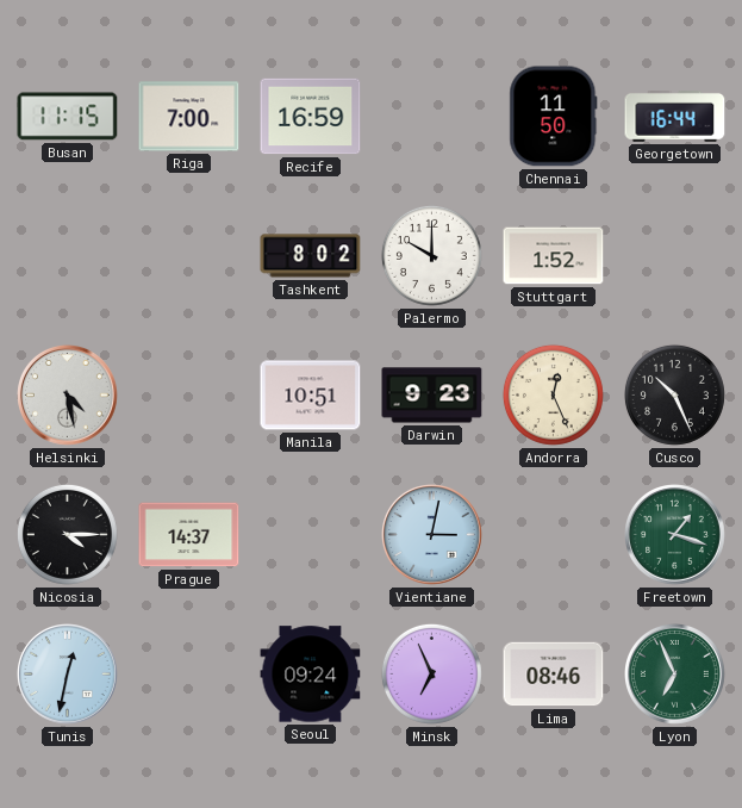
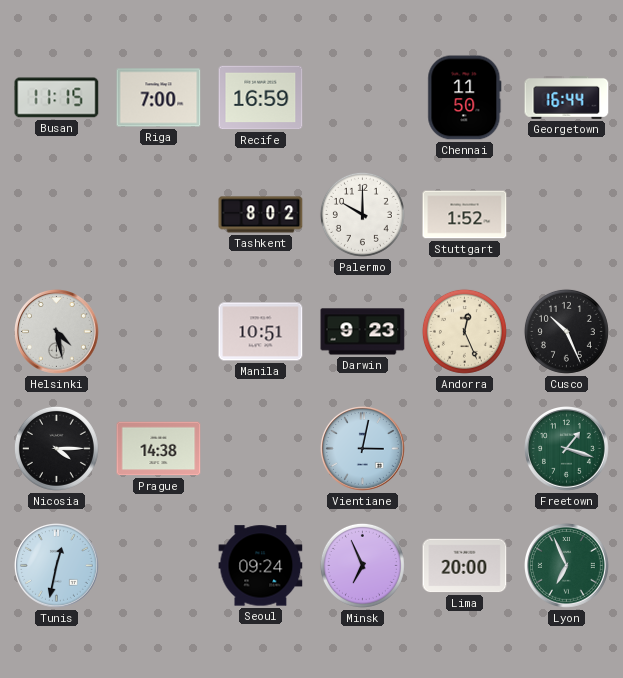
Prague: 14:37 -> 14:38
Lima: 08:46 -> 20:00
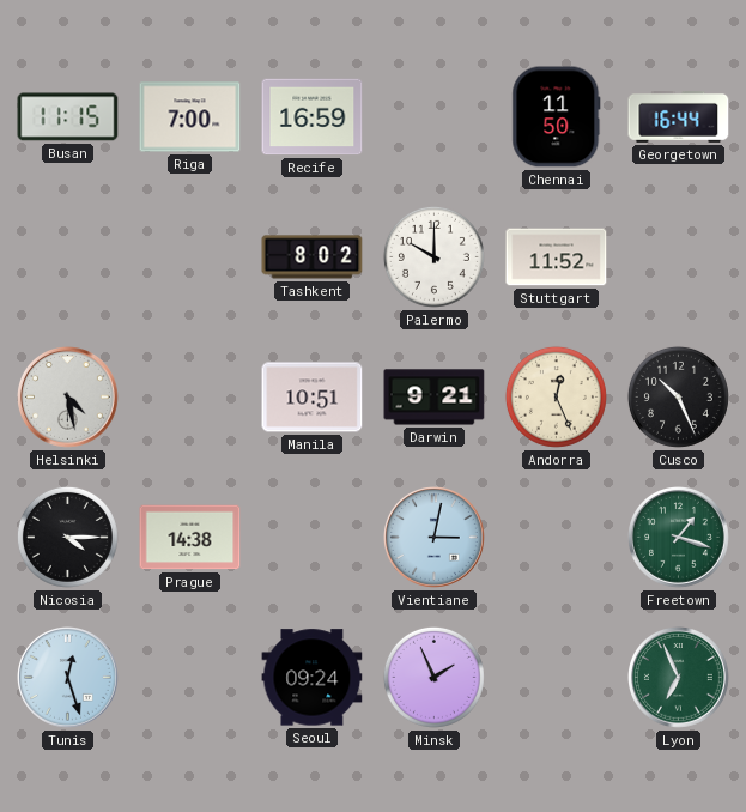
Stuttgart: 1:52 -> 11:52
Darwin: 9:23 -> 9:21
Tunis: 12:32 -> 12:27
Minsk: 6:56 -> 1:56
Lima: 20:00 -> none
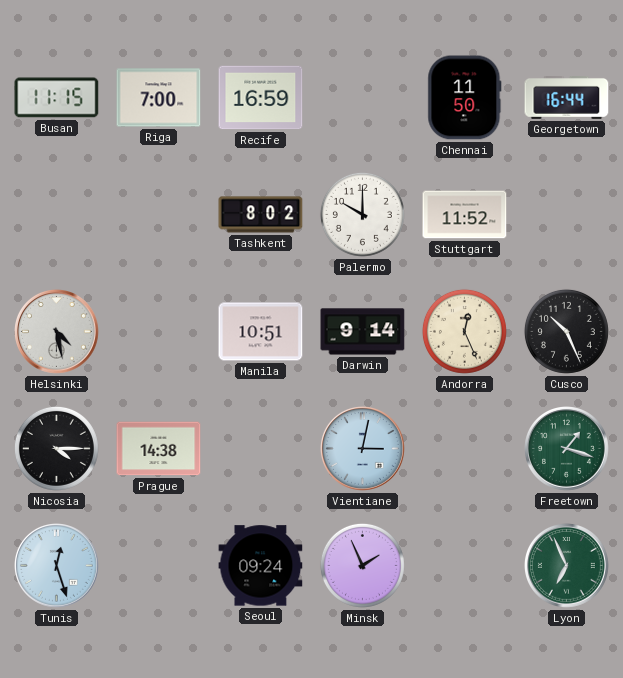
Darwin: 9:21 -> 9:14
